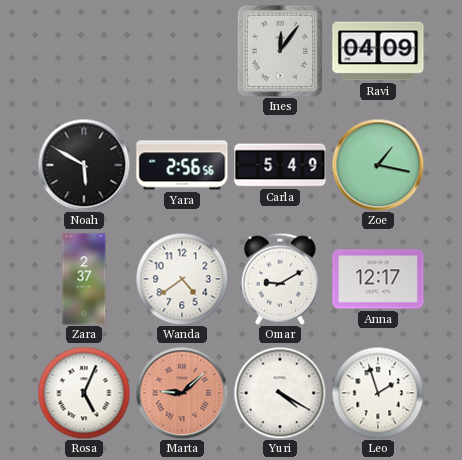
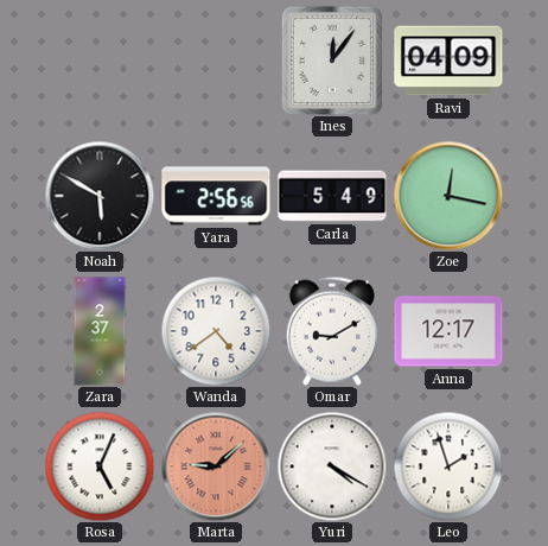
Zoe: 1:17 -> 12:17
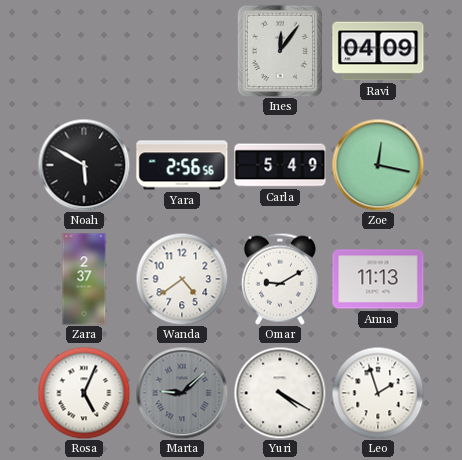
Anna: 12:17 -> 11:13
Marta dial: salmon -> grey
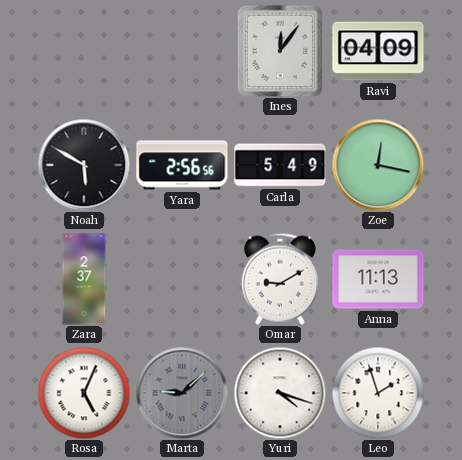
Wanda: 4:39 -> none
Yuri: 4:20 -> 4:18
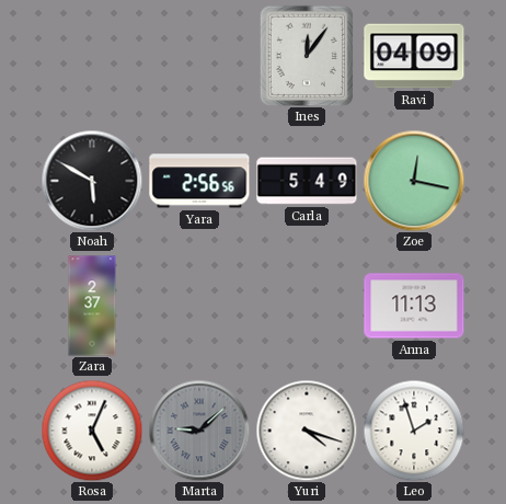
Omar: 9:10 -> none
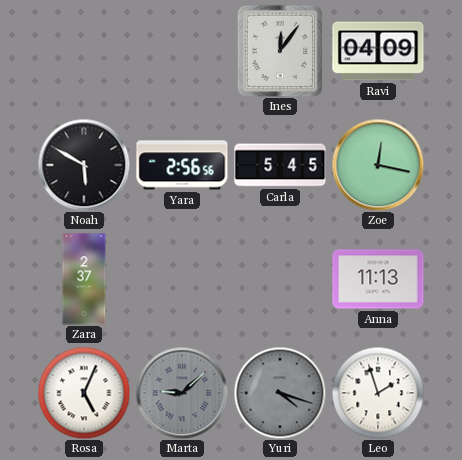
Carla: 5:49 -> 5:45
Yuri dial: white -> grey
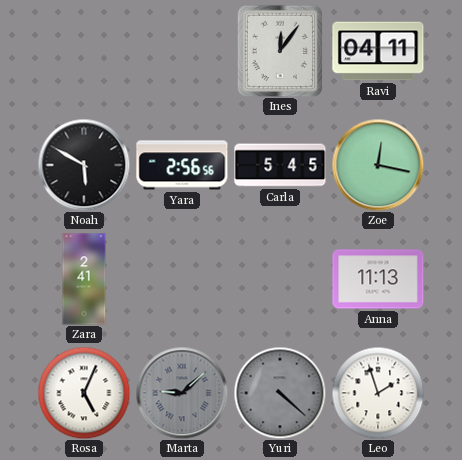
Ravi: 04:09 -> 04:11
Zara: 2:37 -> 2:41
Yuri: 4:18 -> 4:22
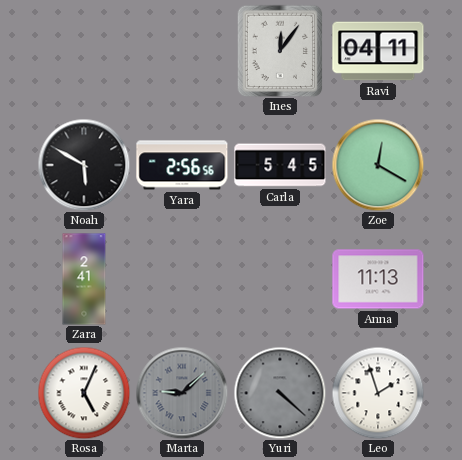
Zoe: 12:17 -> 12:20
